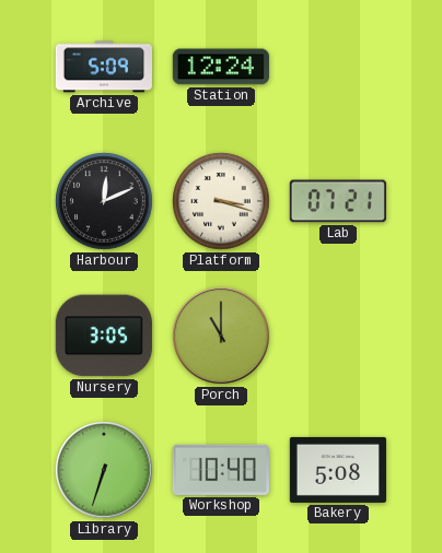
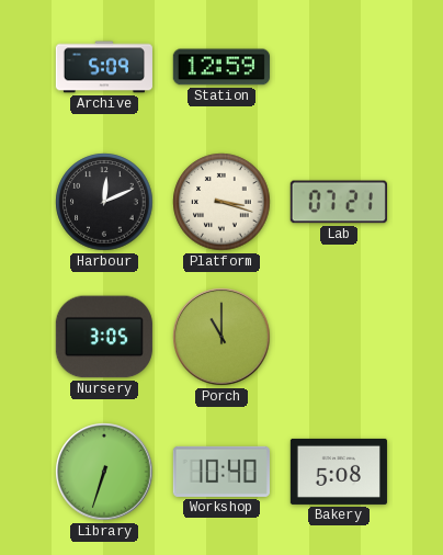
Station: 12:24 -> 12:59
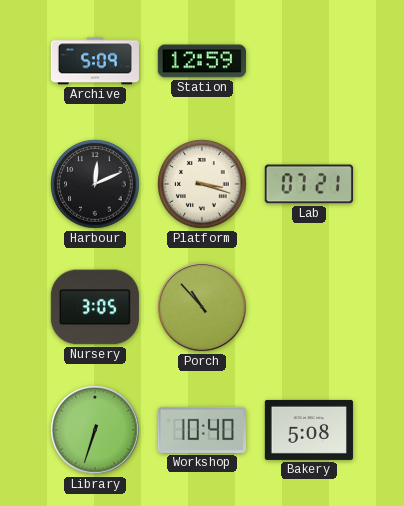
Porch: 11:00 -> 10:53
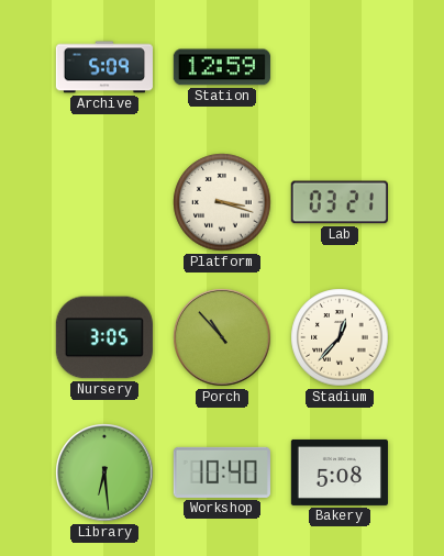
Harbour: 12:11 -> none
Lab: 07:21 -> 03:21
Stadium: none -> 12:37
Library: 6:33 -> 6:29
